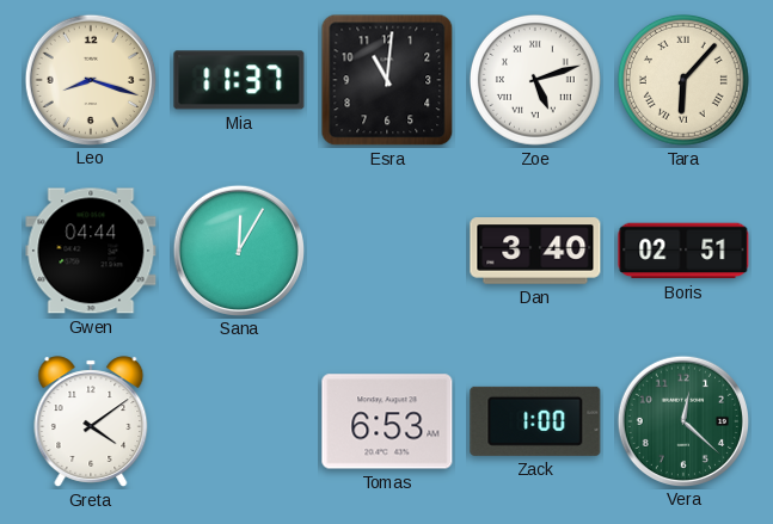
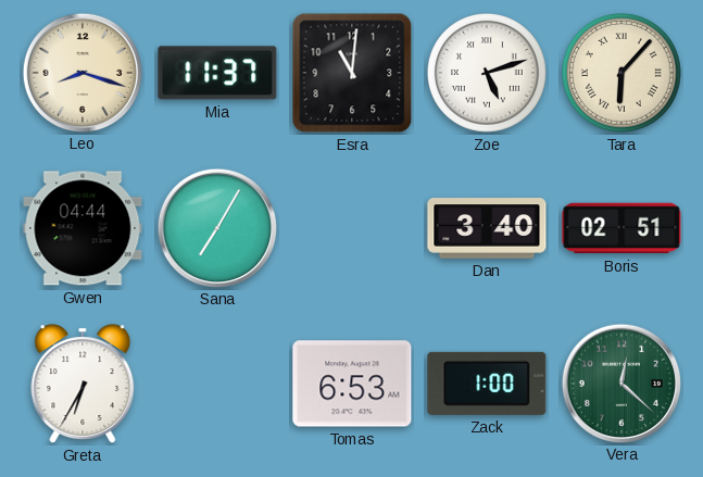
Sana: 12:05 -> 7:05
Greta: 4:09 -> 6:35
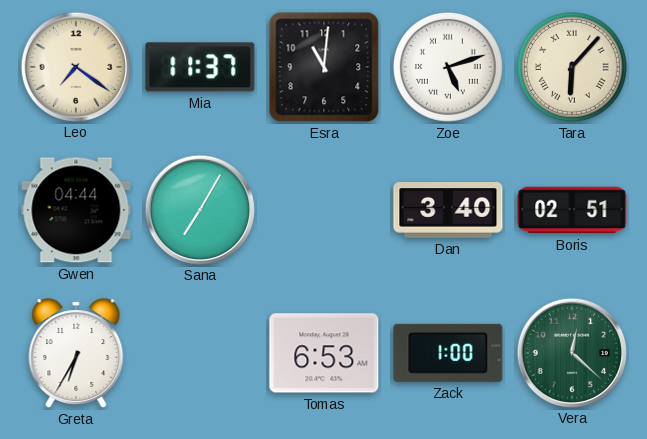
Leo: 8:18 -> 7:21
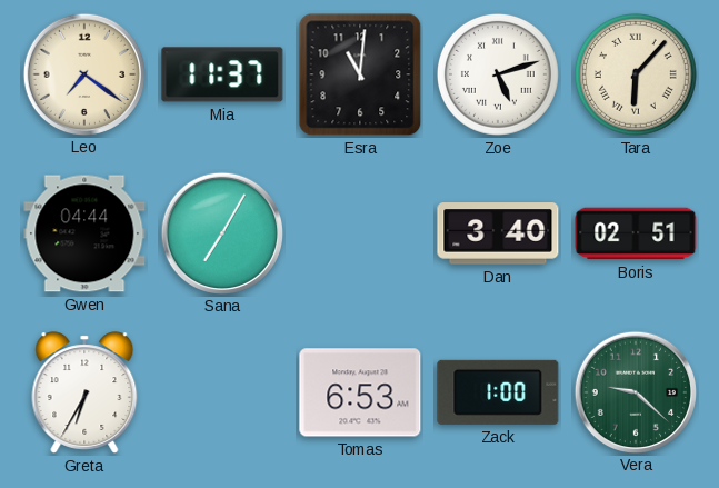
Vera: 12:22 -> 9:22
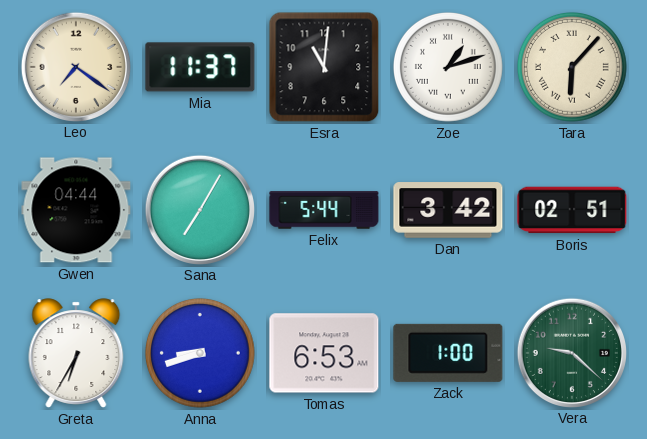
Zoe: 5:12 -> 1:12
Felix: none -> 5:44
Dan: 3:40 -> 3:42
Anna: none -> 8:42
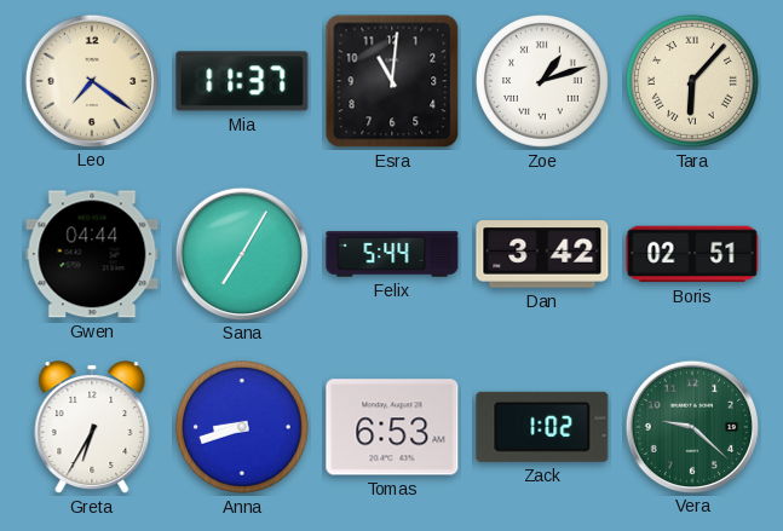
Zack: 1:00 -> 1:02
